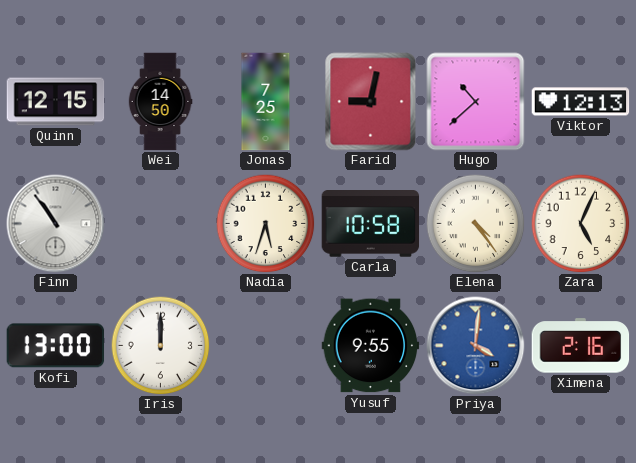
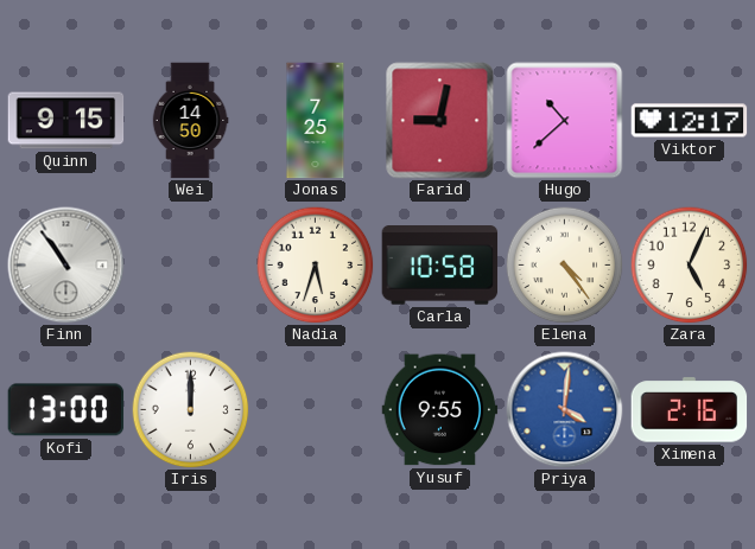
Quinn: 12:15 -> 9:15
Viktor: 12:13 -> 12:17
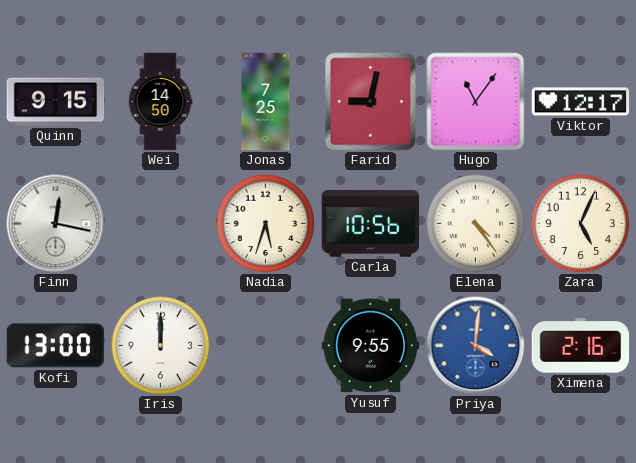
Hugo: 10:38 -> 11:06
Finn: 10:54 -> 12:17
Carla: 10:58 -> 10:56
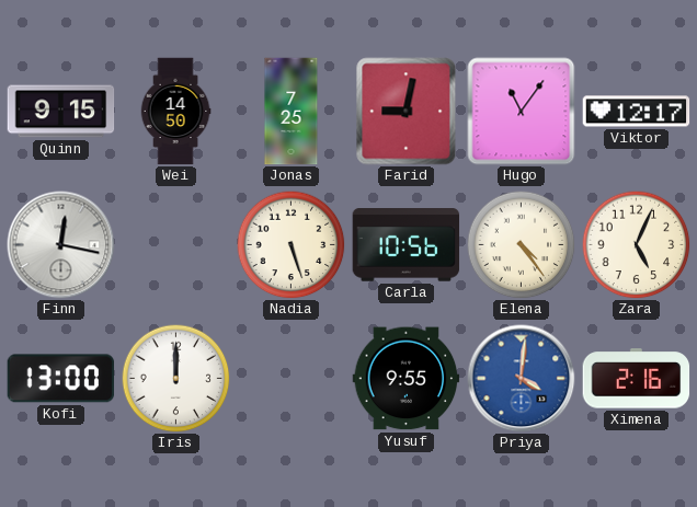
Nadia: 5:33 -> 5:27
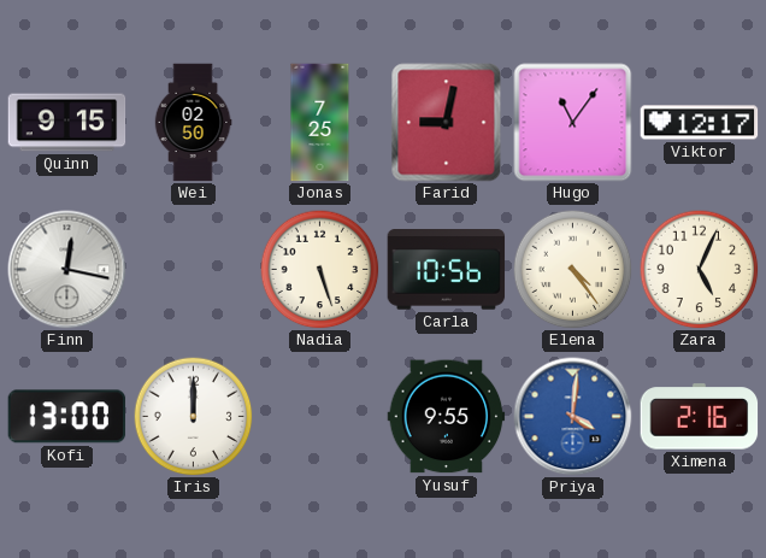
Wei: 14:50 -> 02:50
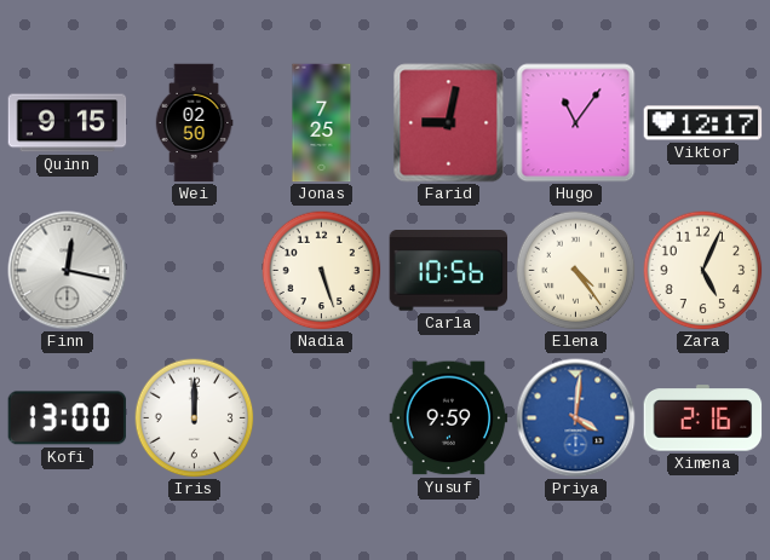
Yusuf: 9:55 -> 9:59
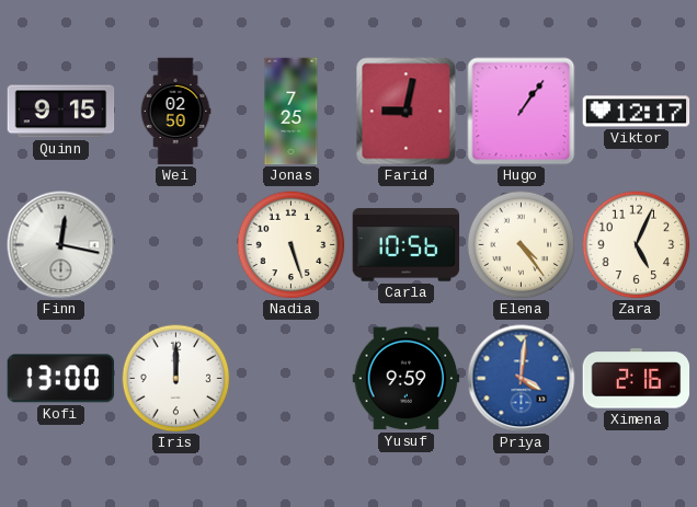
Hugo: 11:06 -> 1:06
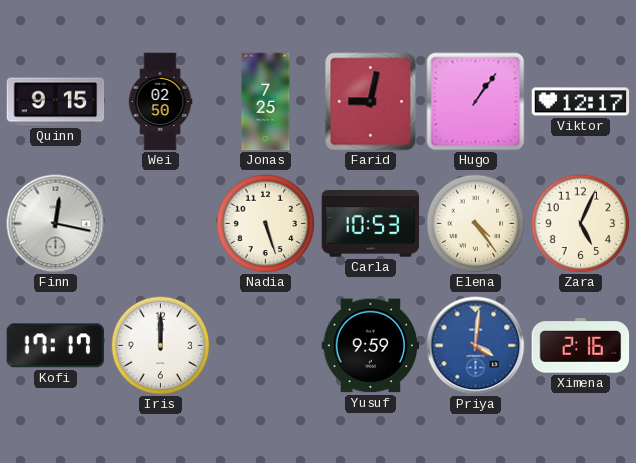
Carla: 10:56 -> 10:53
Kofi: 13:00 -> 17:17
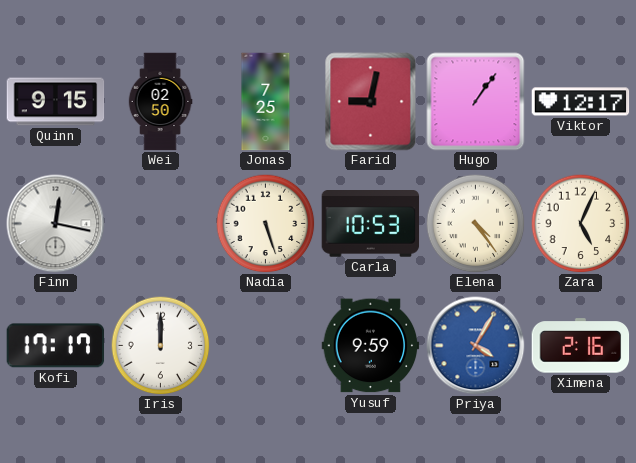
Priya: 4:01 -> 4:05
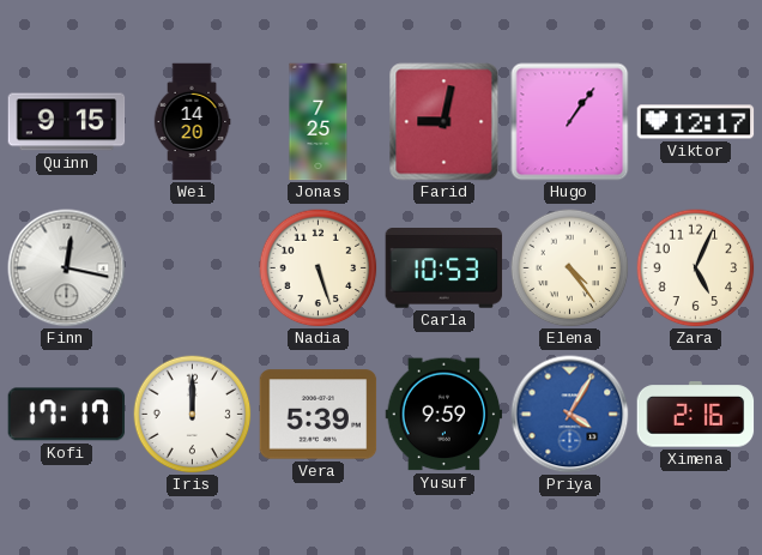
Wei: 02:50 -> 14:20
Vera: none -> 5:39
